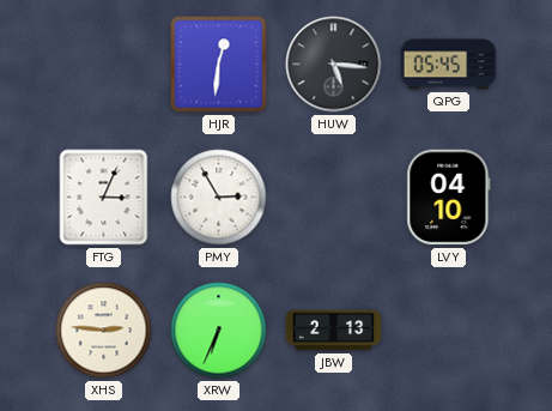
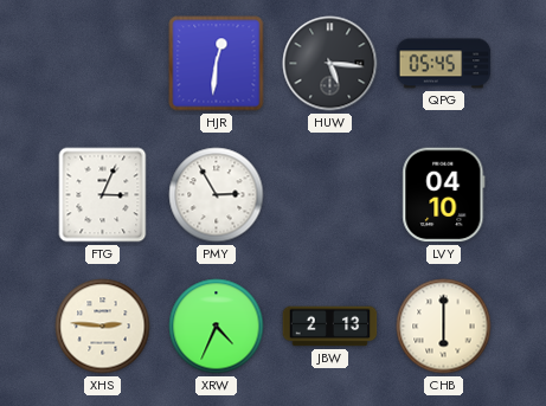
XRW: 6:34 -> 4:34
CHB: none -> 6:00
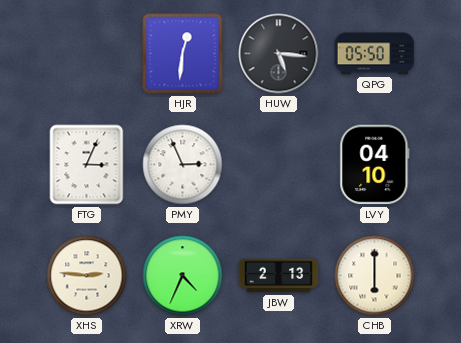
QPG: 05:45 -> 05:50
PMY: 2:55 -> 2:56
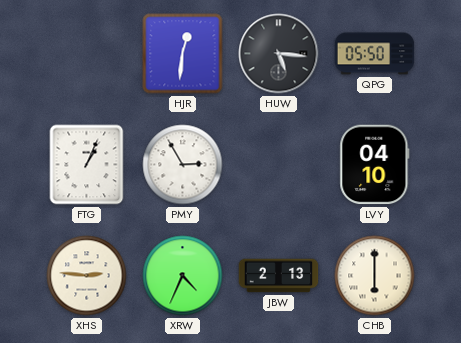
FTG: 3:04 -> 1:04
PMY: 2:56 -> 2:55
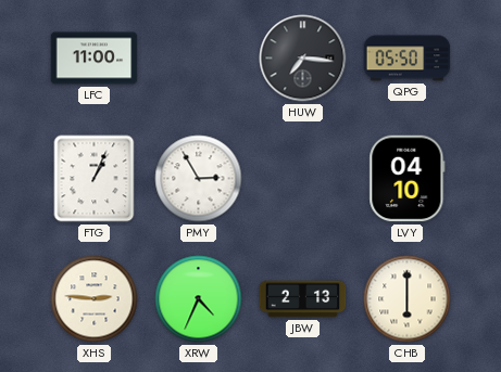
LFC: none -> 11:00
HJR: 12:31 -> none
HUW: 5:16 -> 7:16
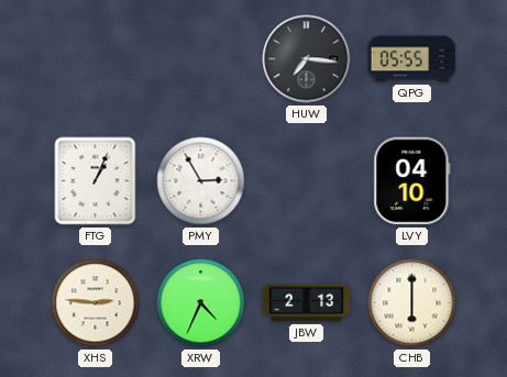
LFC: 11:00 -> none
QPG: 05:50 -> 05:55
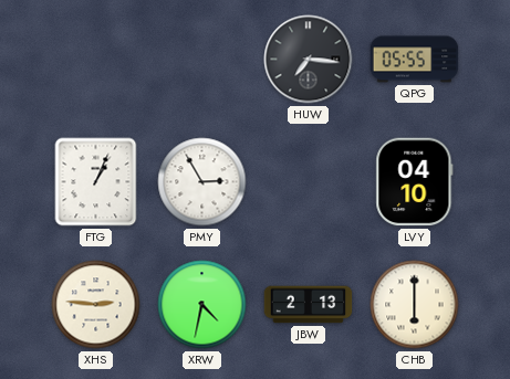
XRW: 4:34 -> 4:32
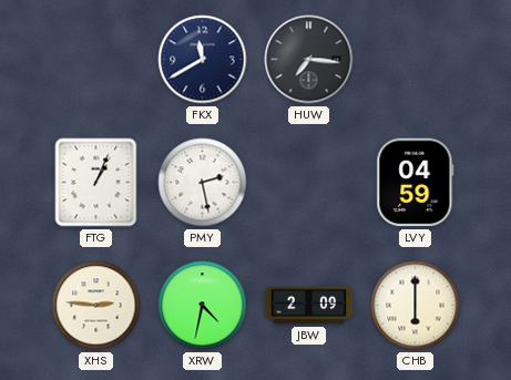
FKX: none -> 11:40
QPG: 05:55 -> none
PMY: 2:55 -> 2:28
LVY: 04:10 -> 04:59
JBW: 2:13 -> 2:09
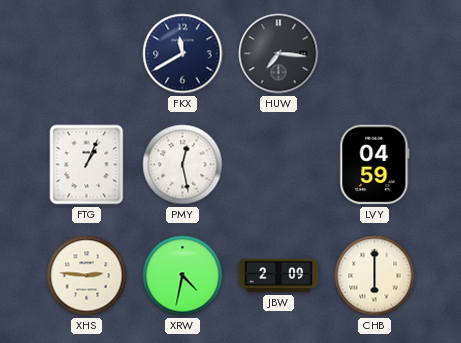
PMY: 2:28 -> 12:28
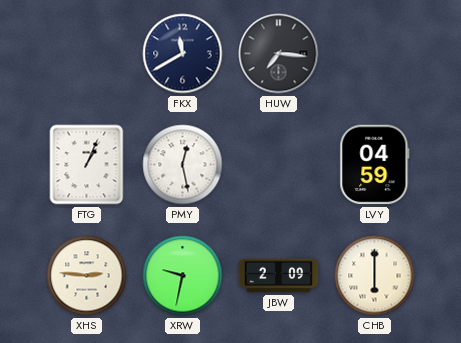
XRW: 4:32 -> 9:32
